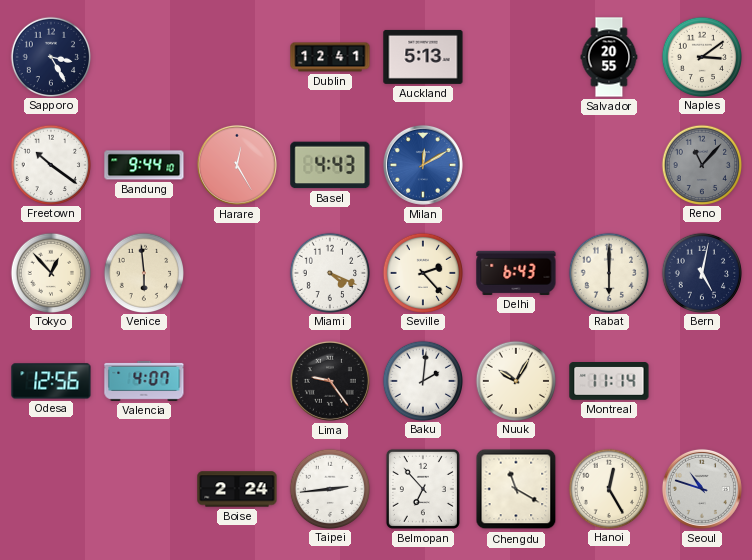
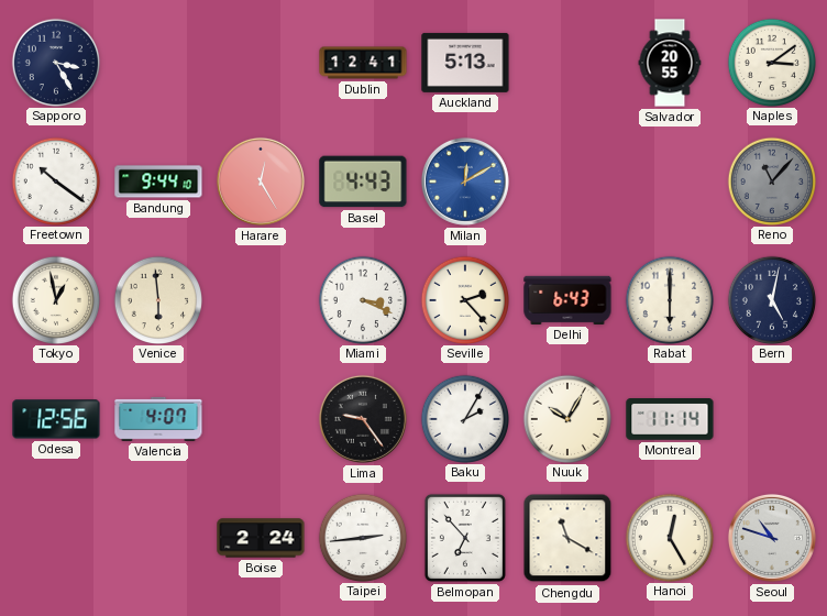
Tokyo: 12:53 -> 12:58
Miami: 4:19 -> 3:19
Baku: 2:01 -> 2:05
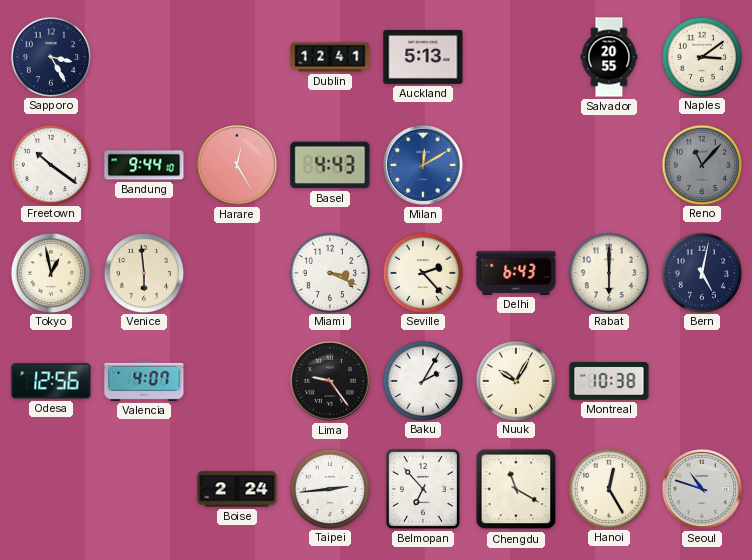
Montreal: 11:14 -> 10:38
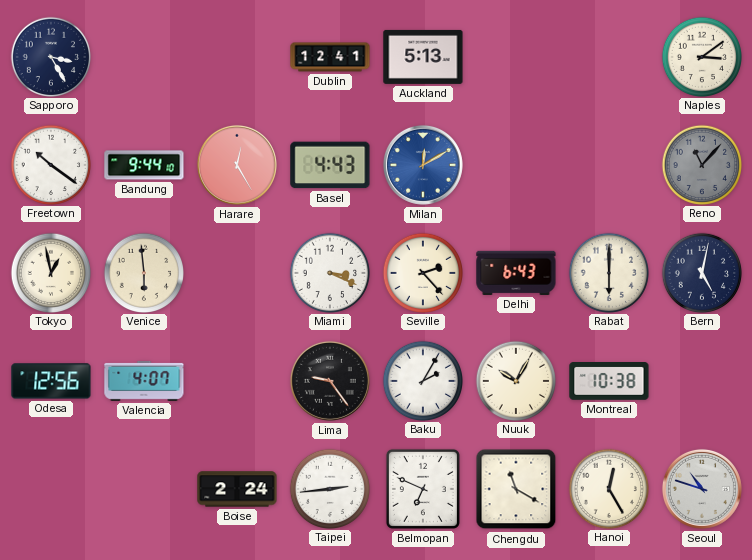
Salvador: 20:55 -> none
Belmopan: 6:53 -> 6:49
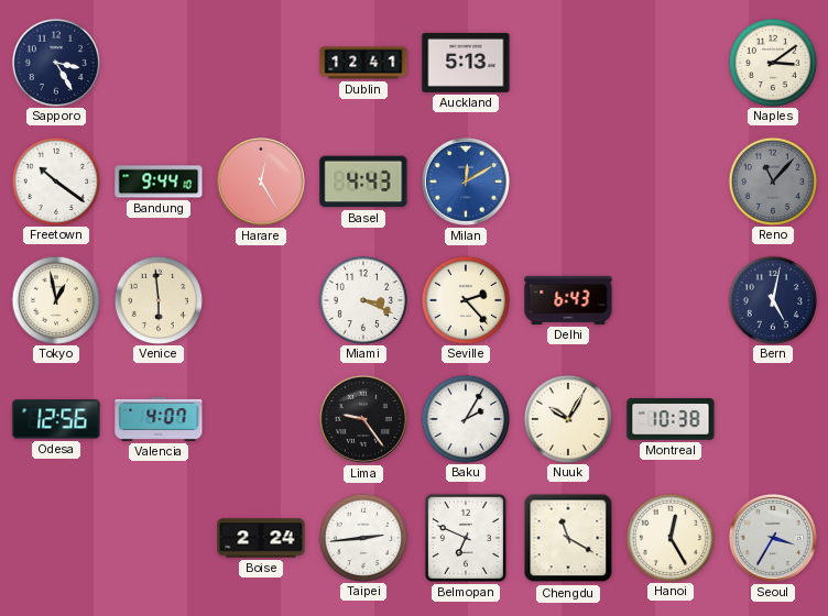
Rabat: 6:00 -> none
Seoul: 10:48 -> 3:35
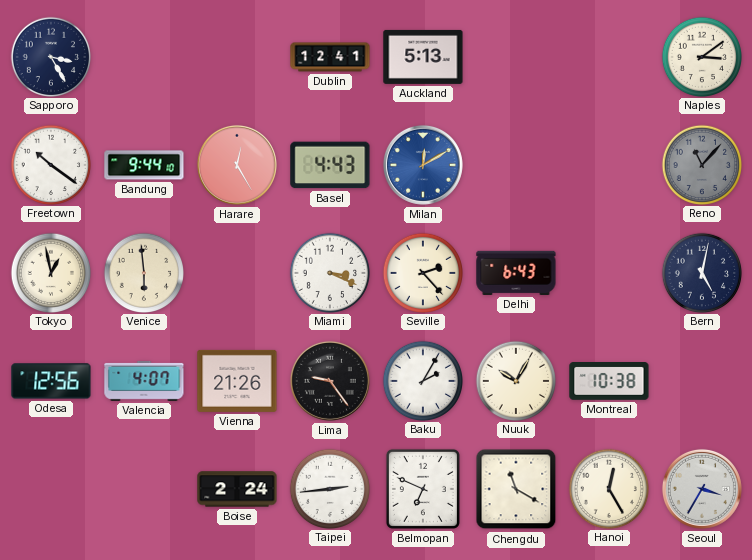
Vienna: none -> 21:26
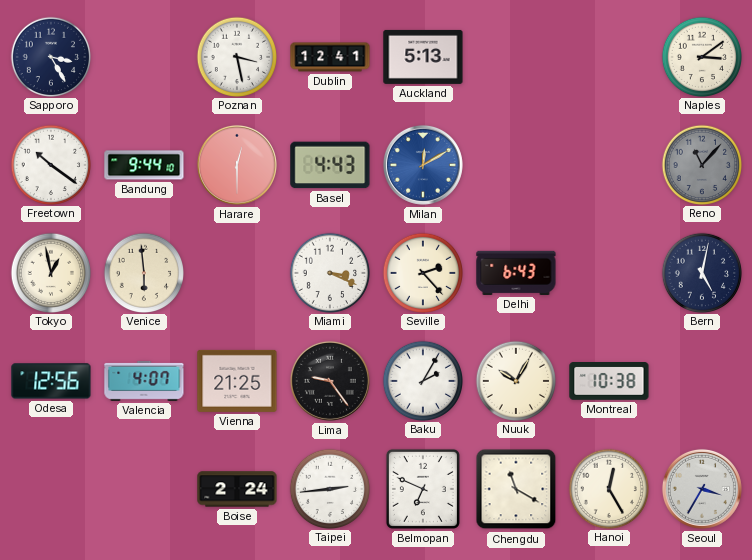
Poznan: none -> 3:28
Harare: 12:25 -> 12:30
Vienna: 21:26 -> 21:25
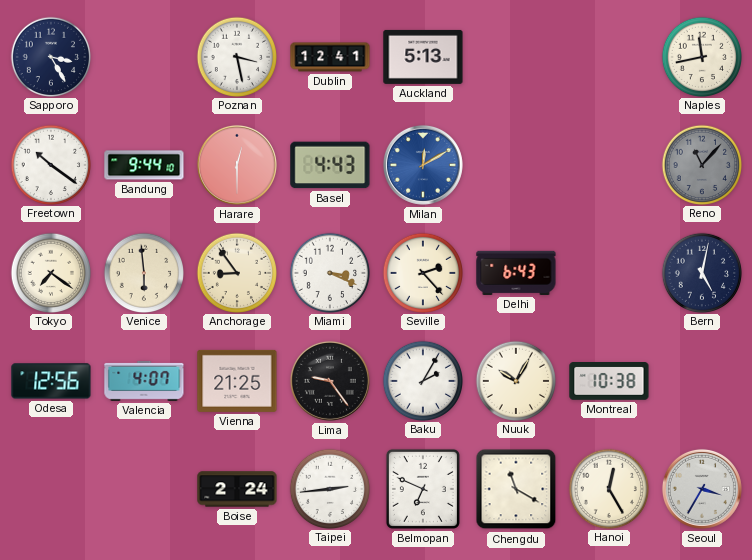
Naples: 3:09 -> 11:43
Tokyo: 12:58 -> 7:21
Anchorage: none -> 8:54
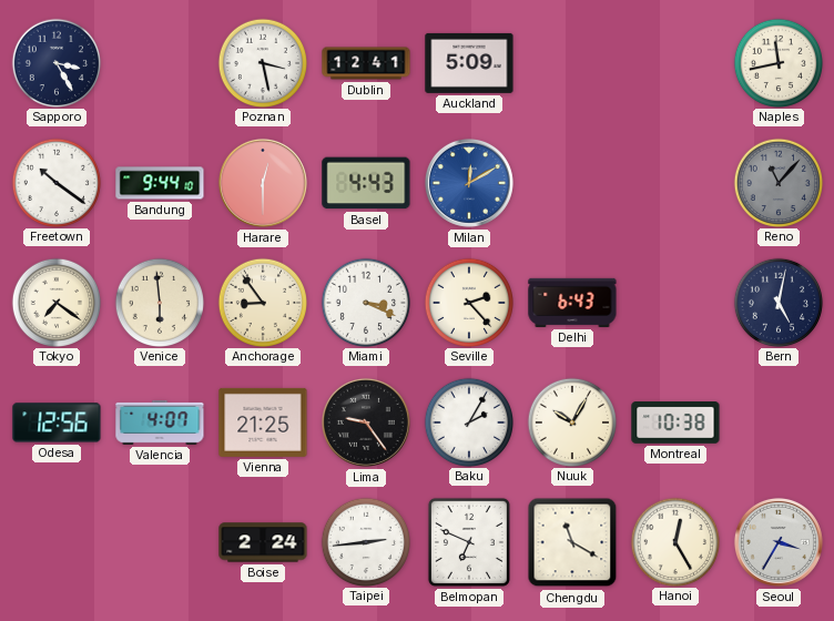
Auckland: 5:13 -> 5:09
